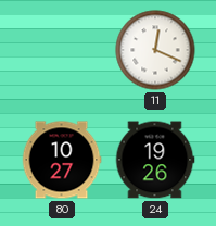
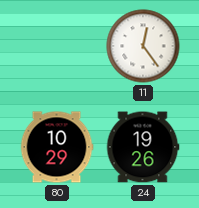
11: 12:19 -> 12:24
80: 10:27 -> 10:29
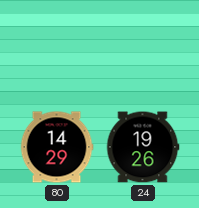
11: 12:24 -> none
80: 10:29 -> 14:29
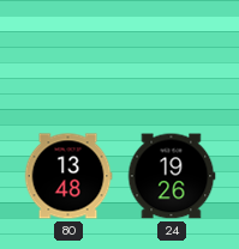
80: 14:29 -> 13:48
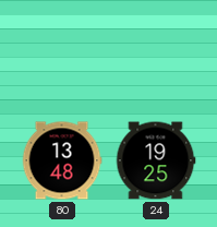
24: 19:26 -> 19:25
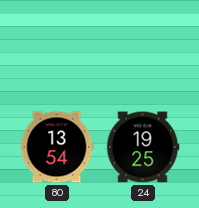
80: 13:48 -> 13:54
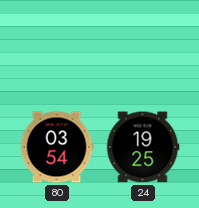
80: 13:54 -> 03:54
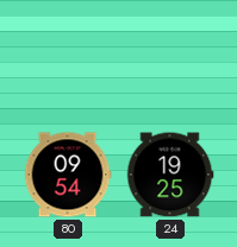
80: 03:54 -> 09:54
